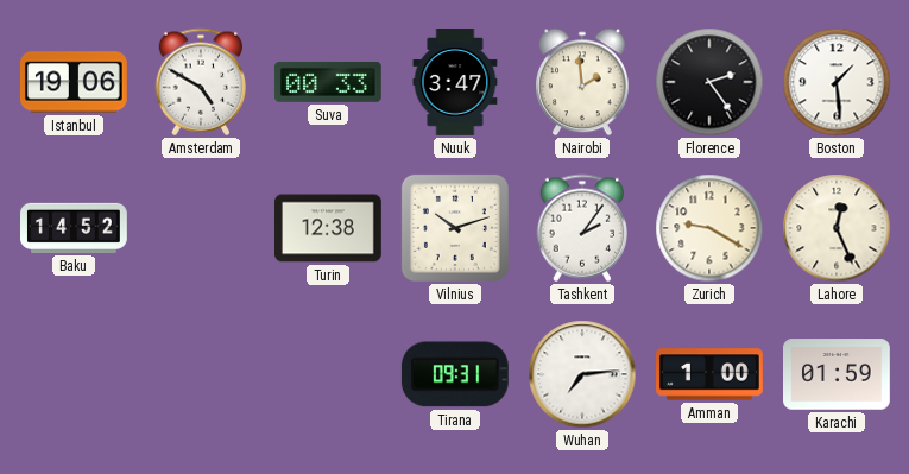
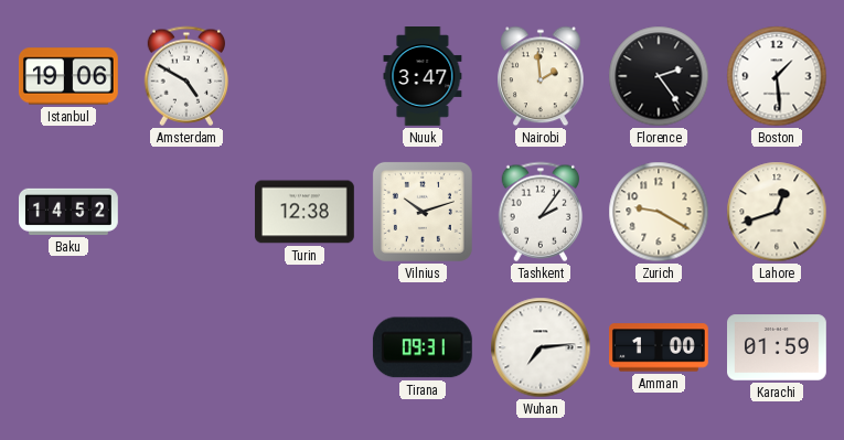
Suva: 00:33 -> none
Lahore: 12:26 -> 12:42
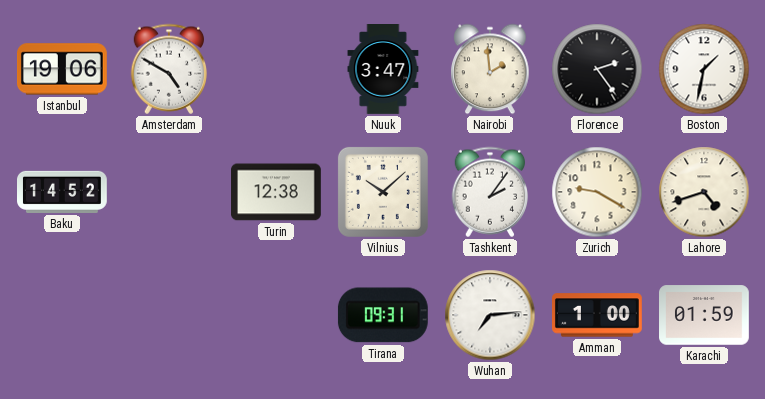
Boston: 1:29 -> 1:32
Vilnius: 10:12 -> 10:08
Lahore: 12:42 -> 4:42
